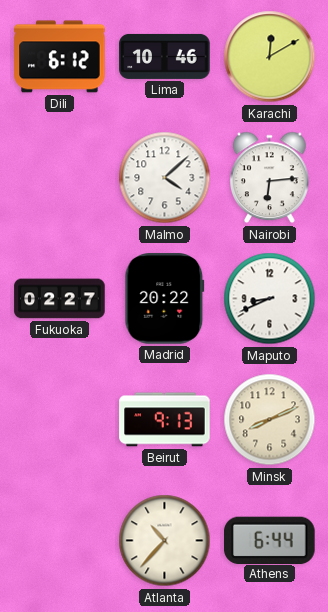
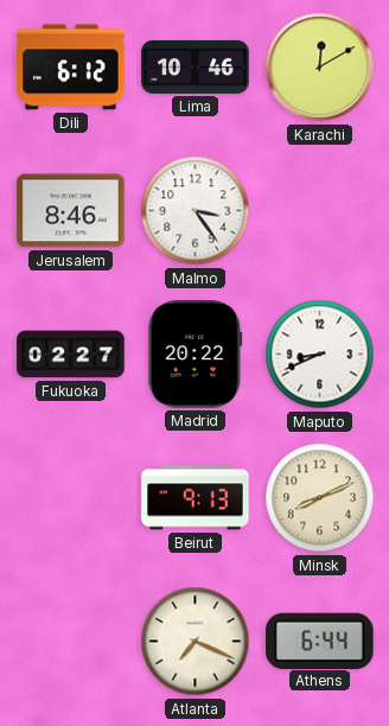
Jerusalem: none -> 8:46
Malmo: 4:08 -> 3:24
Nairobi: 6:14 -> none
Atlanta: 10:37 -> 7:19
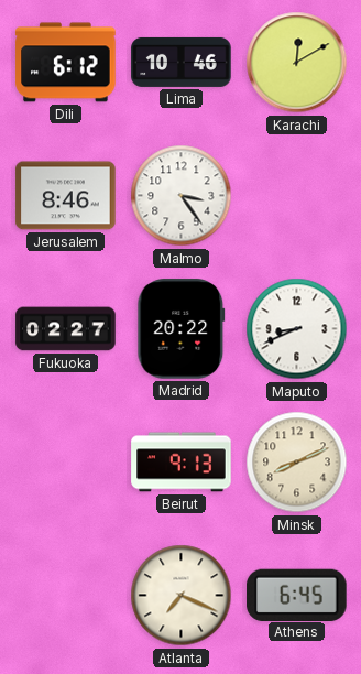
Athens: 6:44 -> 6:45
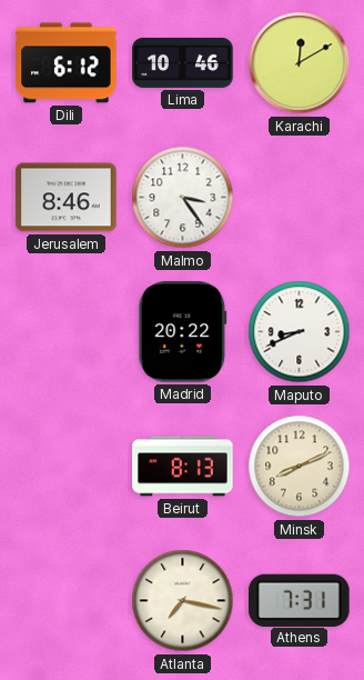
Fukuoka: 02:27 -> none
Beirut: 9:13 -> 8:13
Atlanta: 7:19 -> 7:17
Athens: 6:45 -> 7:31
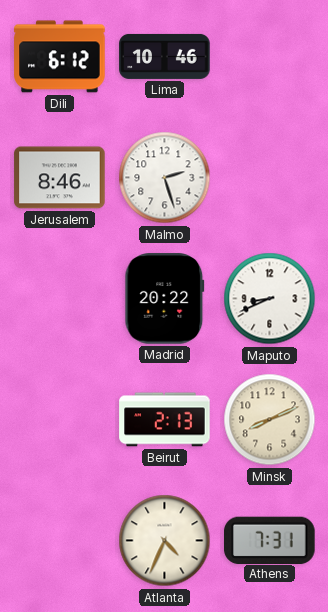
Karachi: 12:10 -> none
Malmo: 3:24 -> 2:27
Beirut: 8:13 -> 2:13
Atlanta: 7:17 -> 4:34
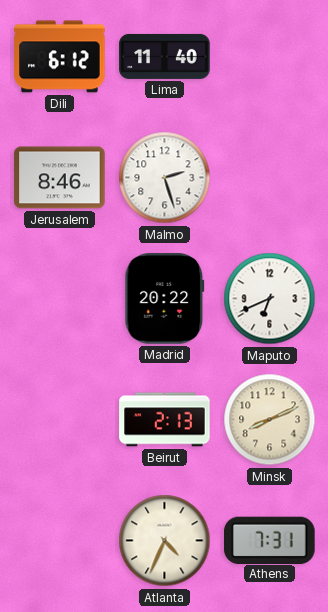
Lima: 10:46 -> 11:40
Maputo: 8:41 -> 6:41
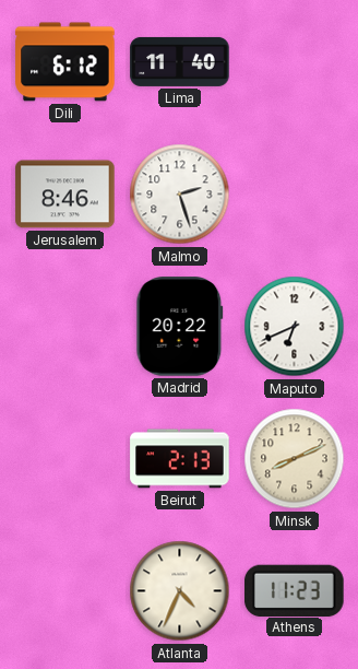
Athens: 7:31 -> 11:23
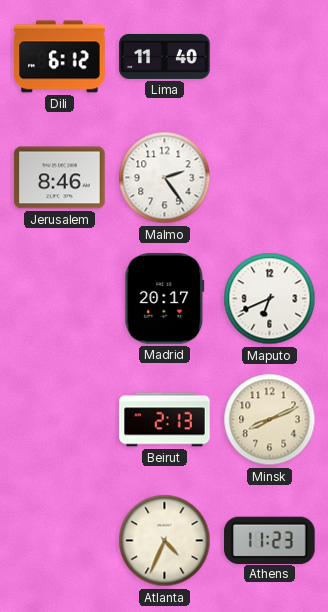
Malmo: 2:27 -> 2:24
Madrid: 20:22 -> 20:17
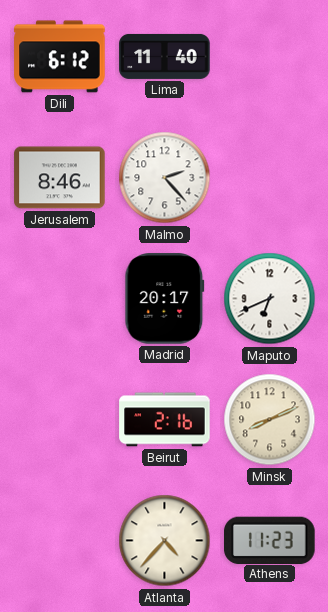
Malmo: 2:24 -> 2:23
Beirut: 2:13 -> 2:16
Atlanta: 4:34 -> 4:37
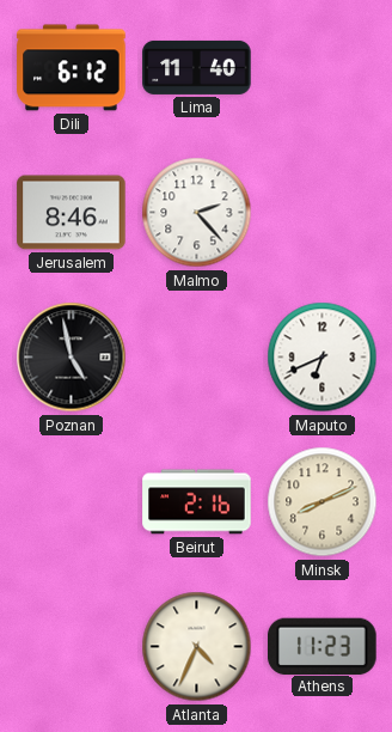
Poznan: none -> 4:58
Madrid: 20:17 -> none
Atlanta: 4:37 -> 4:34
